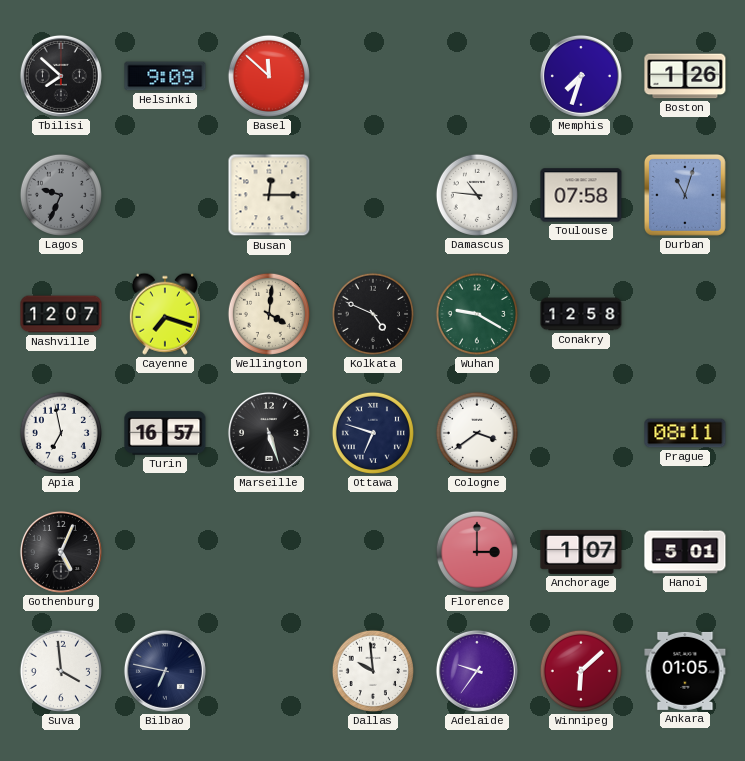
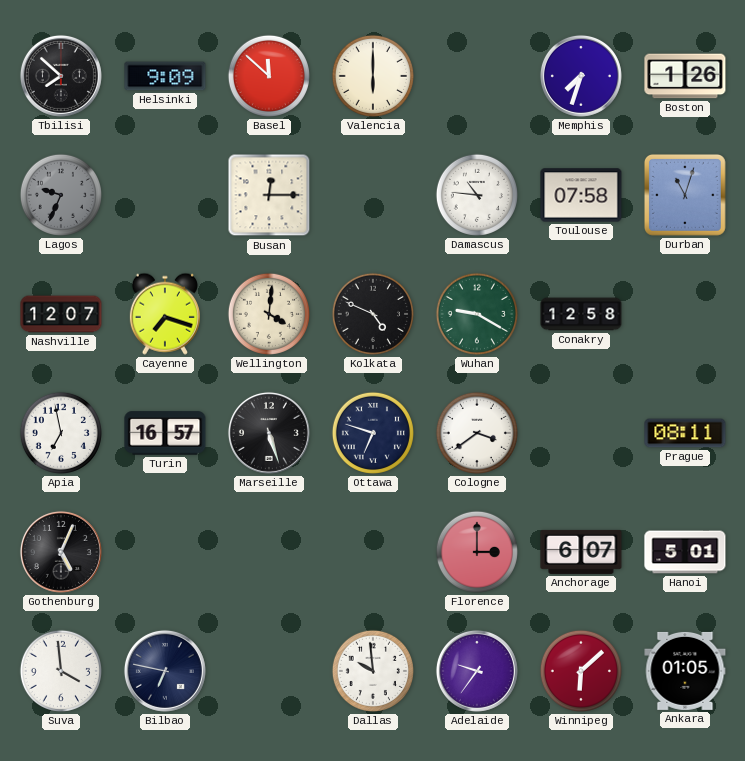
Valencia: none -> 6:00
Anchorage: 1:07 -> 6:07
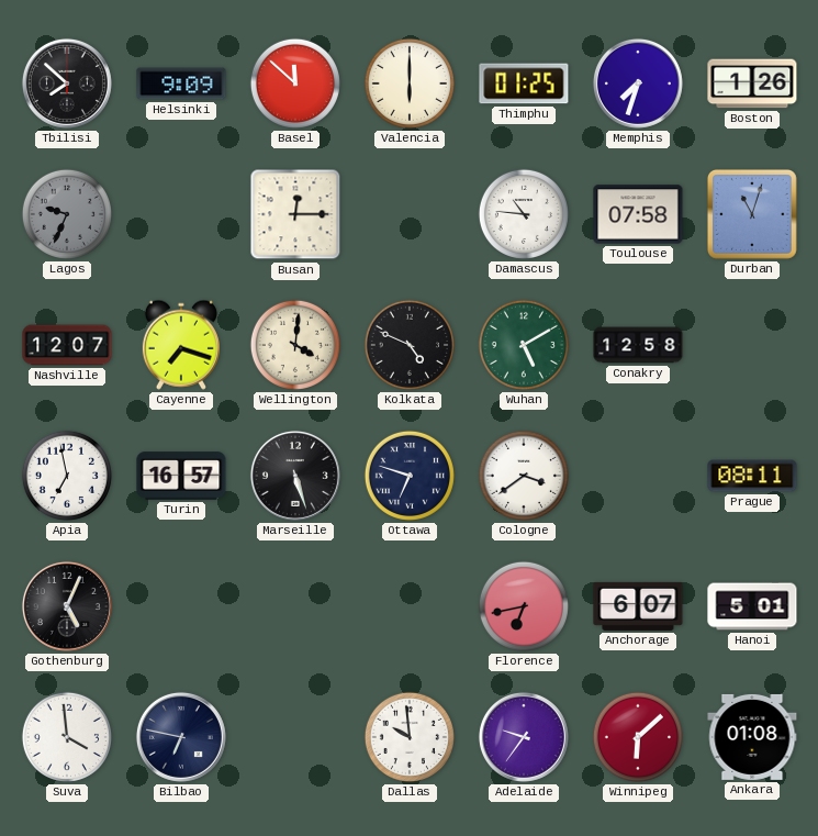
Thimphu: none -> 01:25
Wuhan: 9:20 -> 5:10
Florence: 3:00 -> 6:43
Ankara: 01:05 -> 01:08
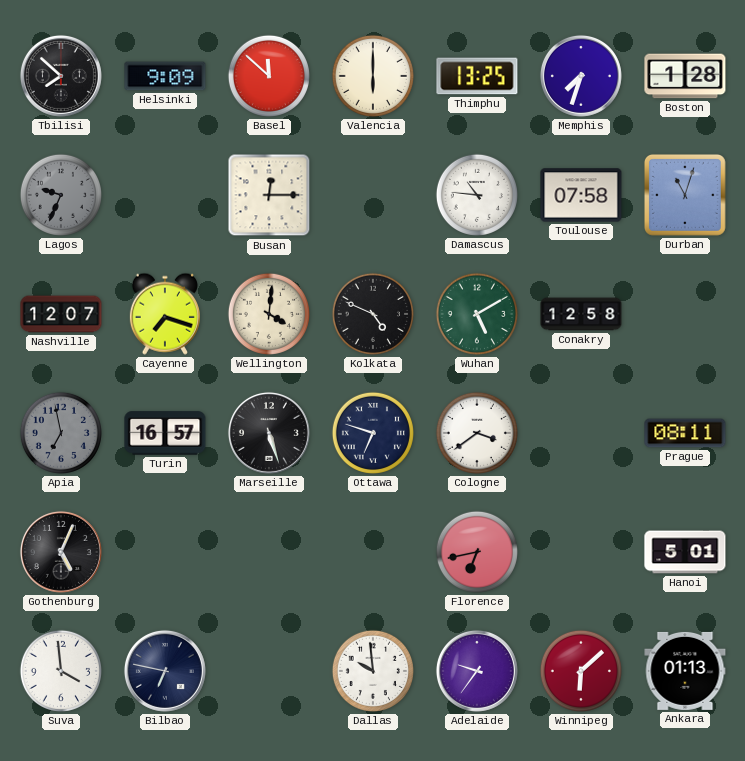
Thimphu: 01:25 -> 13:25
Boston: 1:26 -> 1:28
Apia dial: white -> grey
Anchorage: 6:07 -> none
Ankara: 01:08 -> 01:13
